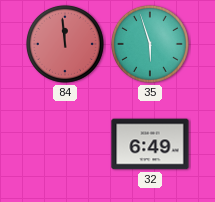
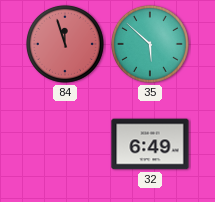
84: 11:59 -> 11:57
35: 5:57 -> 5:52
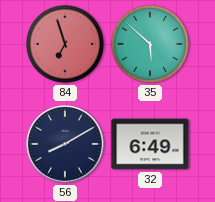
84: 11:57 -> 6:57
56: none -> 8:10
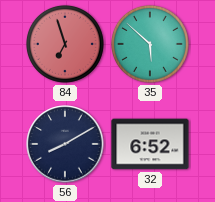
32: 6:49 -> 6:52
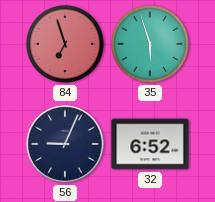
35: 5:52 -> 5:57
56: 8:10 -> 9:04
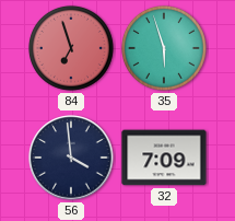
56: 9:04 -> 3:59
32: 6:52 -> 7:09
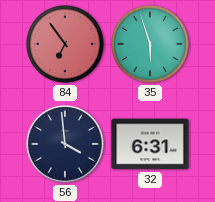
84: 6:57 -> 6:54
32: 7:09 -> 6:31
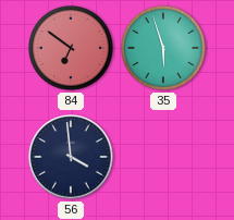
84: 6:54 -> 6:51
32: 6:31 -> none
